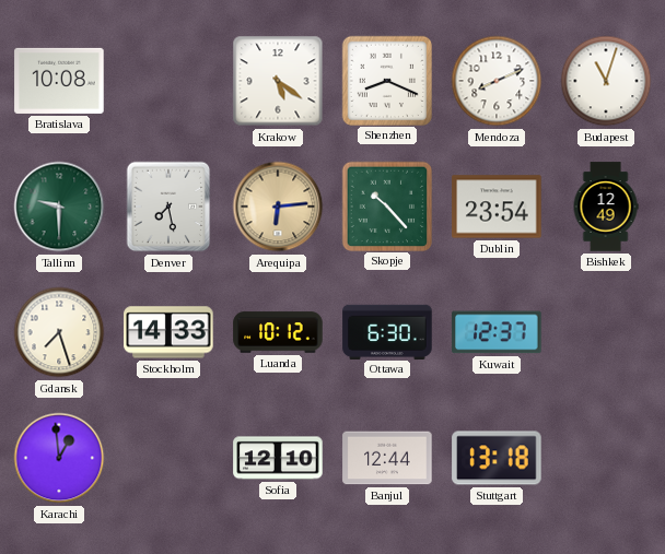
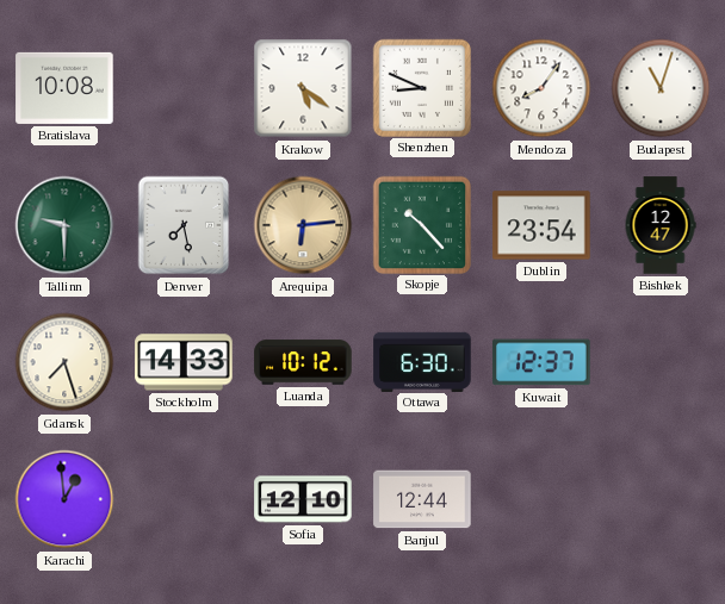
Shenzhen: 8:19 -> 8:49
Mendoza: 8:11 -> 8:06
Bishkek: 12:49 -> 12:47
Stuttgart: 13:18 -> none
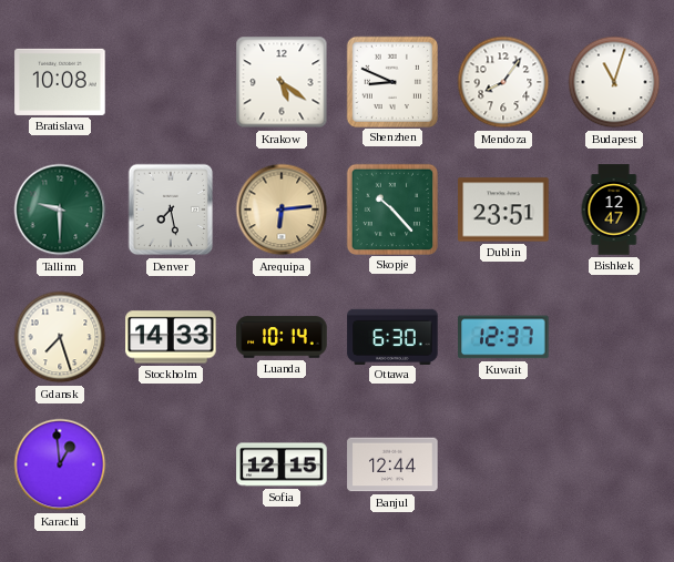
Dublin: 23:54 -> 23:51
Luanda: 10:12 -> 10:14
Sofia: 12:10 -> 12:15
